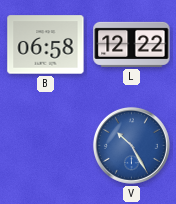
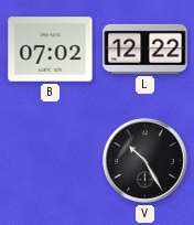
B: 06:58 -> 07:02
V dial: blue -> black
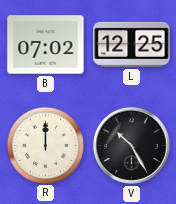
L: 12:22 -> 12:25
R: none -> 12:00
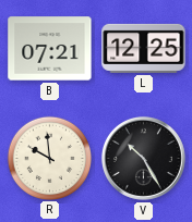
B: 07:02 -> 07:21
R: 12:00 -> 9:59
